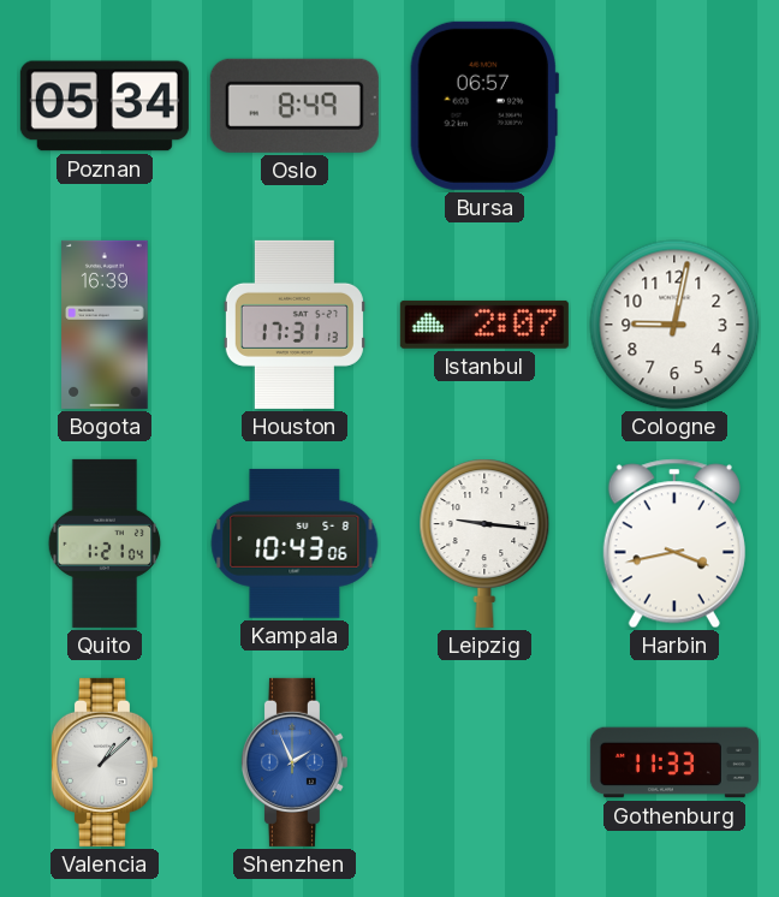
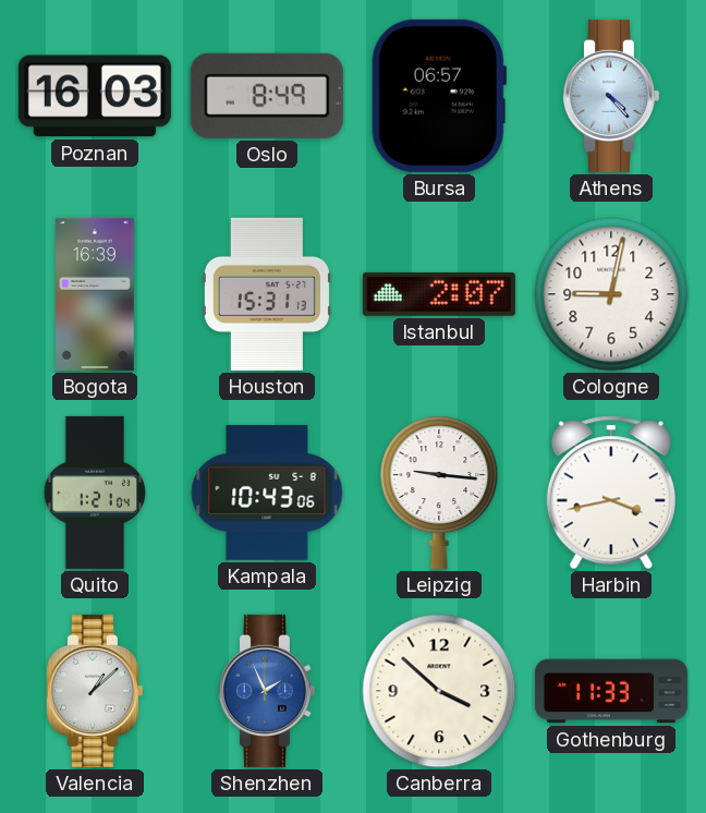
Poznan: 05:34 -> 16:03
Athens: none -> 4:23
Houston: 17:31 -> 15:31
Canberra: none -> 3:52
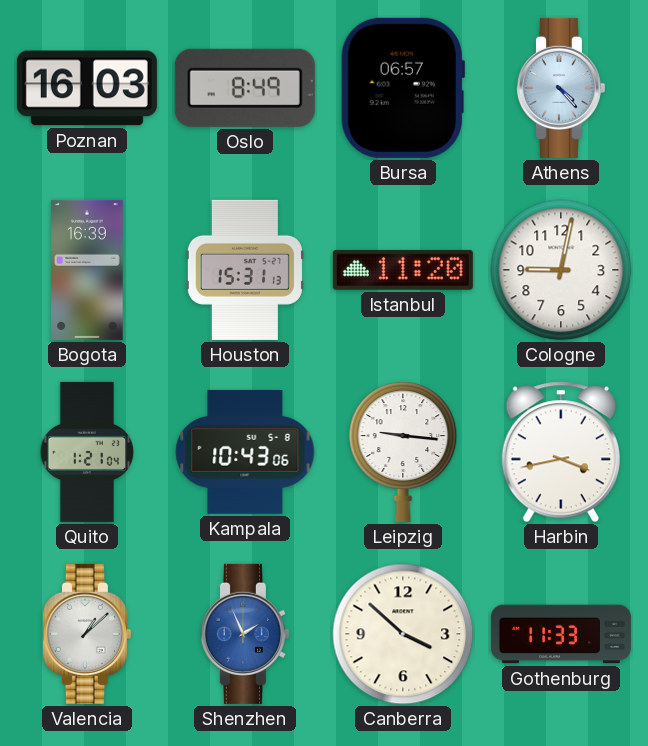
Istanbul: 2:07 -> 11:20
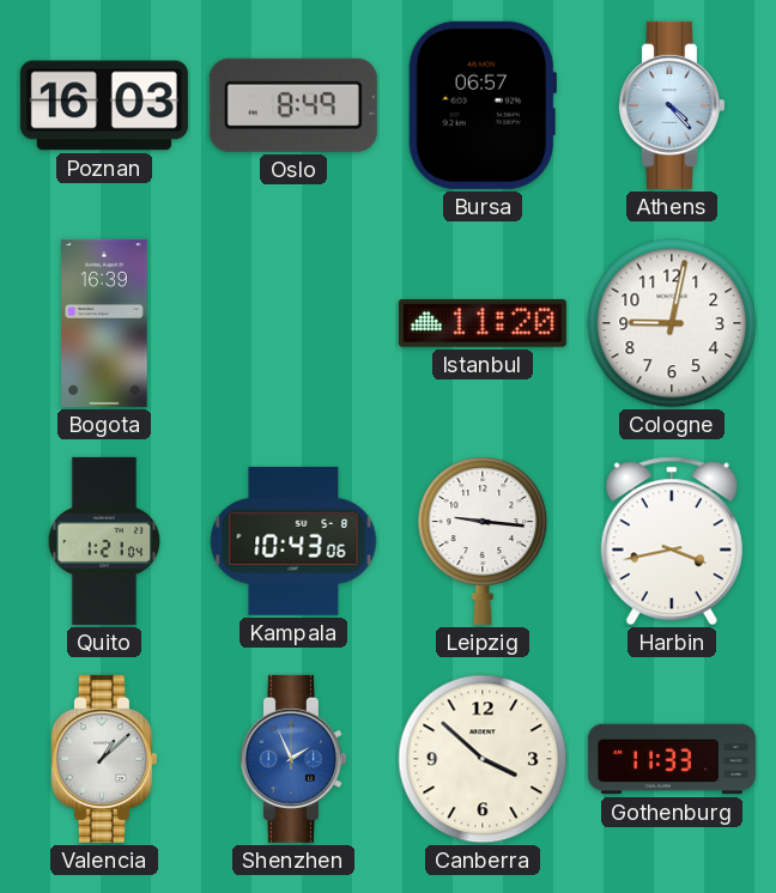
Houston: 15:31 -> none
